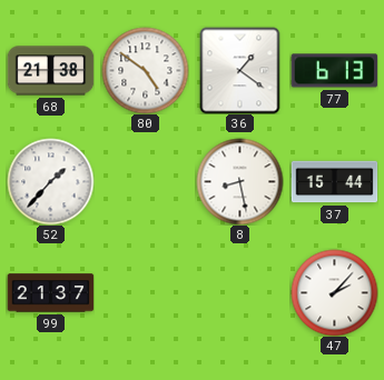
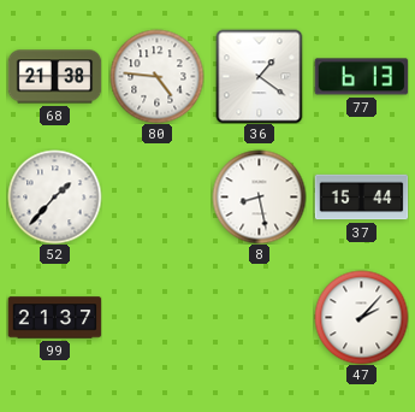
80: 4:51 -> 4:46
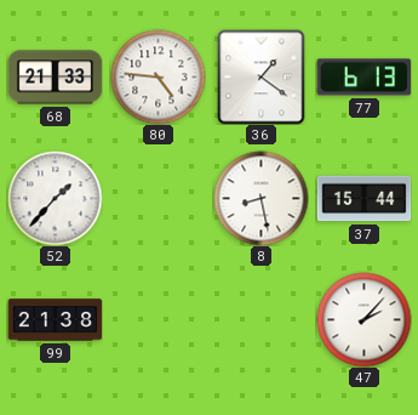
68: 21:38 -> 21:33
99: 21:37 -> 21:38
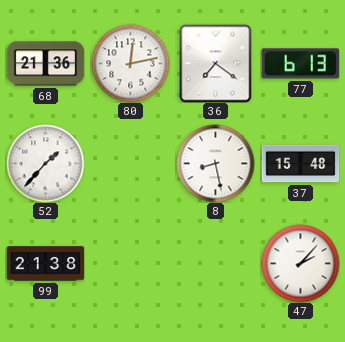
68: 21:33 -> 21:36
80: 4:46 -> 12:13
36: 1:21 -> 7:21
37: 15:44 -> 15:48
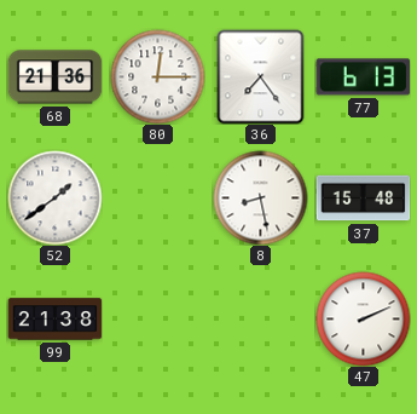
80: 12:13 -> 12:15
36: 7:21 -> 7:24
52: 1:37 -> 1:39
47: 2:07 -> 2:11
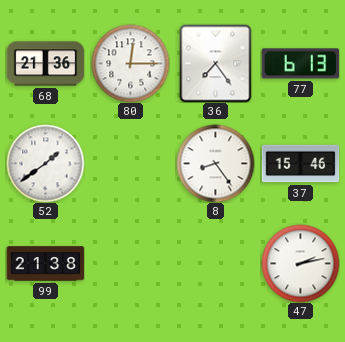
8: 8:28 -> 8:24
37: 15:48 -> 15:46
47: 2:11 -> 2:13
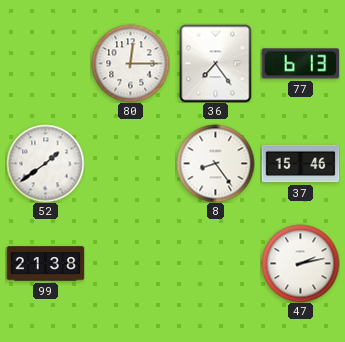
68: 21:36 -> none
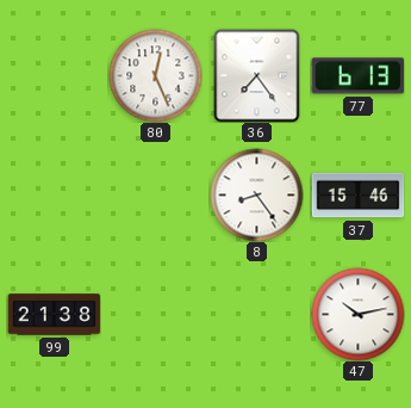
80: 12:15 -> 12:26
52: 1:39 -> none
47: 2:13 -> 10:13
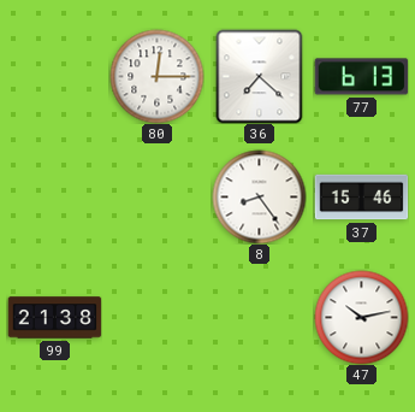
80: 12:26 -> 12:15
36: 7:24 -> 7:22
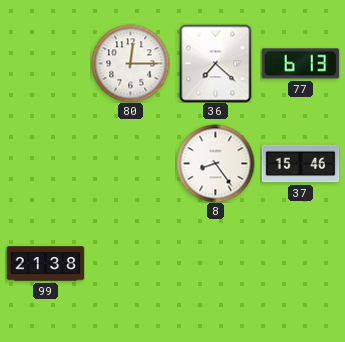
47: 10:13 -> none
